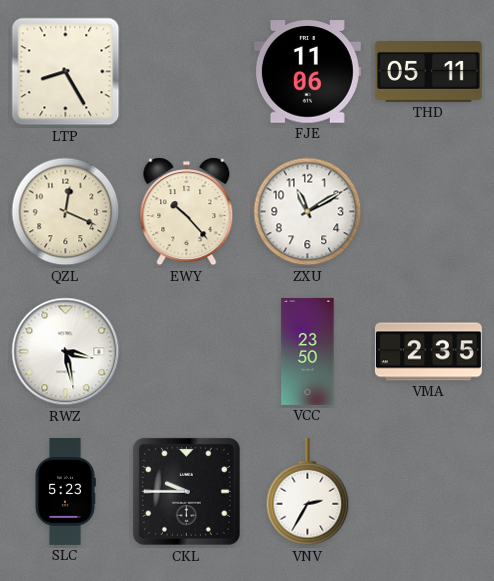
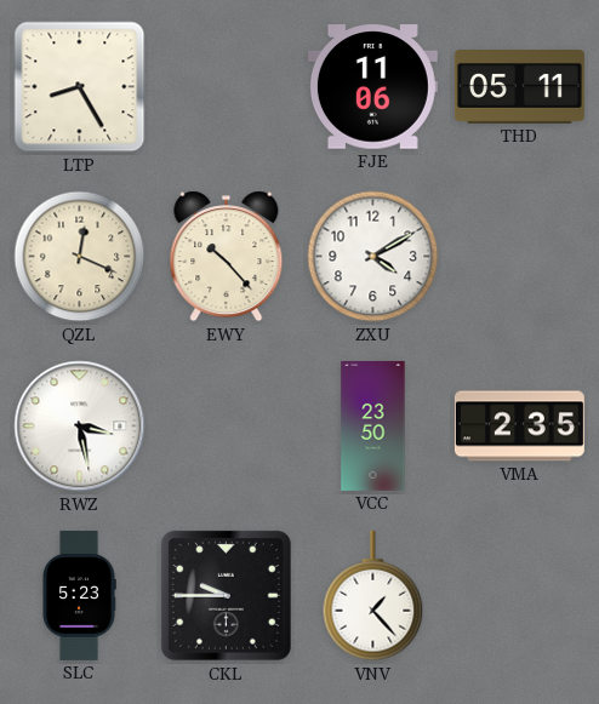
ZXU: 11:10 -> 4:10
VNV: 2:35 -> 1:23
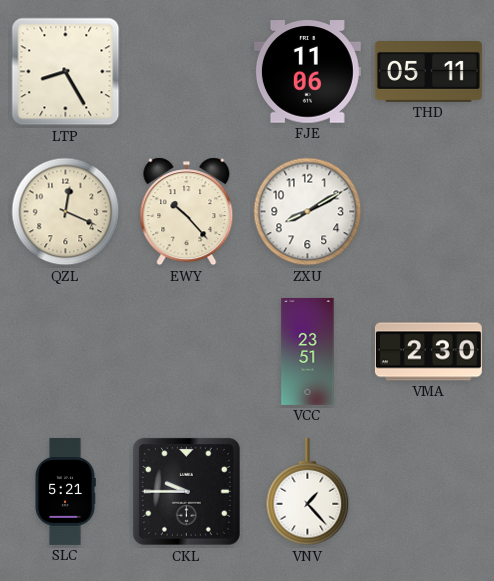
ZXU: 4:10 -> 8:10
RWZ: 3:28 -> none
VCC: 23:50 -> 23:51
VMA: 2:35 -> 2:30
SLC: 5:23 -> 5:21
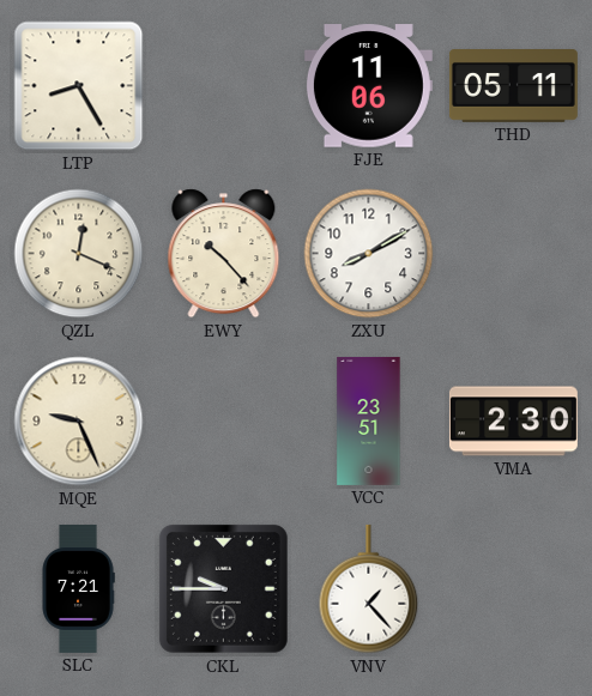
MQE: none -> 9:26
SLC: 5:21 -> 7:21
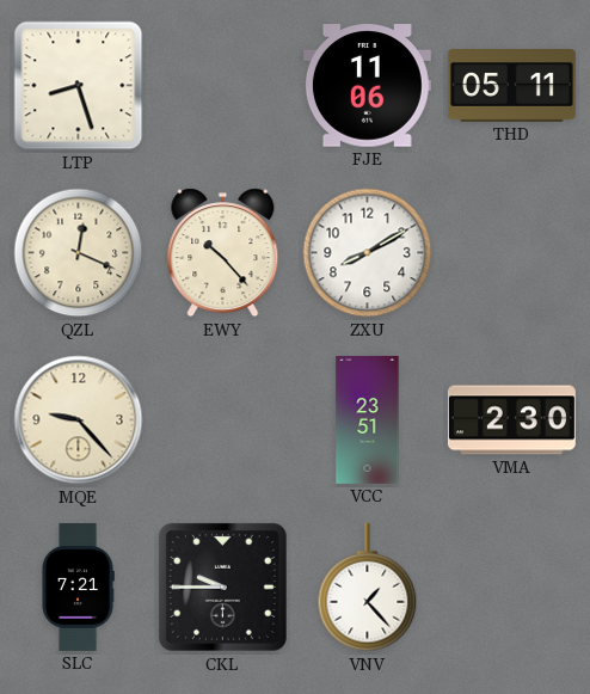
LTP: 8:25 -> 8:27
MQE: 9:26 -> 9:23
